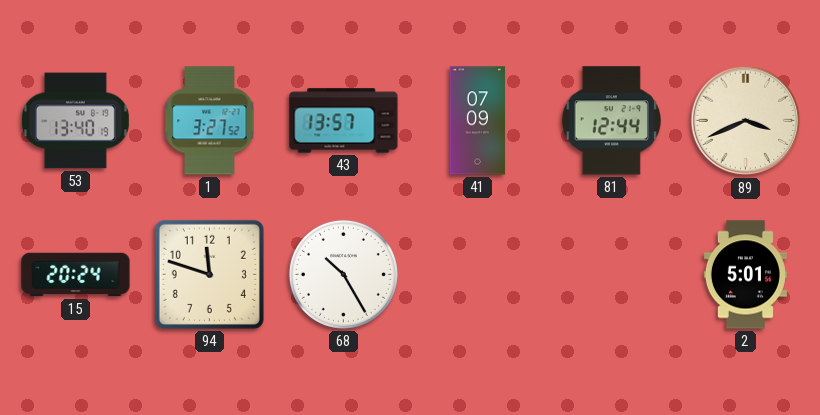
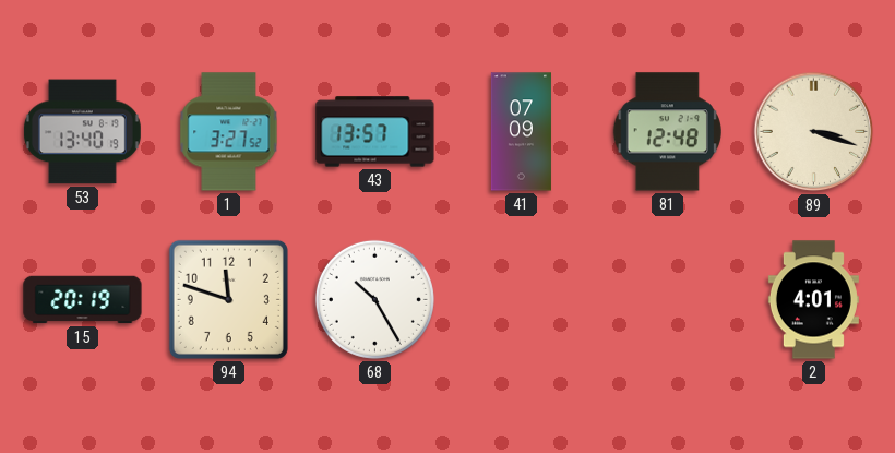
81: 12:44 -> 12:48
89: 3:41 -> 3:18
15: 20:24 -> 20:19
2: 5:01 -> 4:01
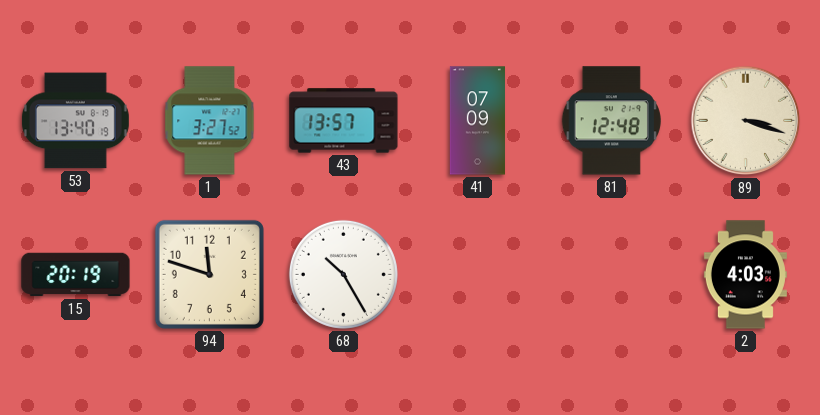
2: 4:01 -> 4:03
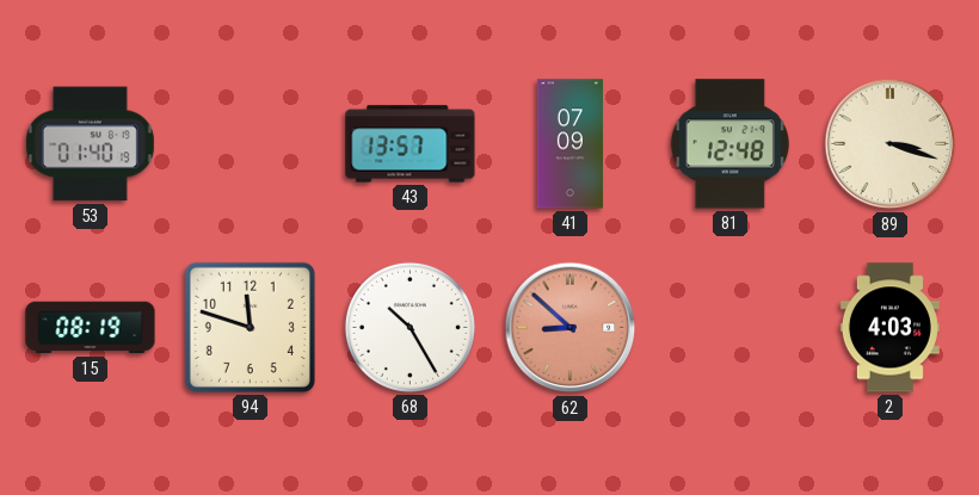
53: 13:40 -> 01:40
1: 3:27 -> none
15: 20:19 -> 08:19
62: none -> 8:52
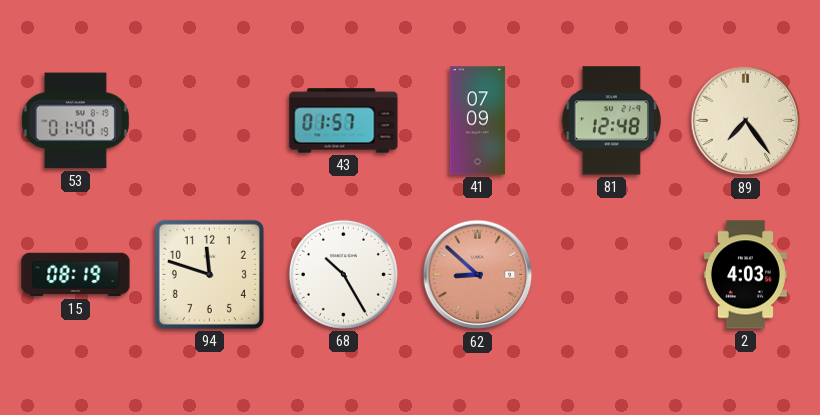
43: 13:57 -> 01:57
89: 3:18 -> 7:24
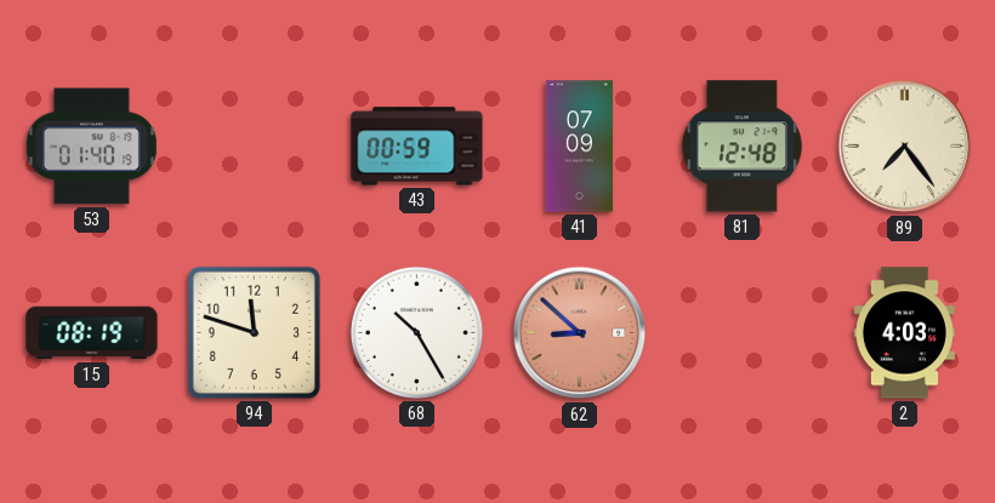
43: 01:57 -> 00:59
